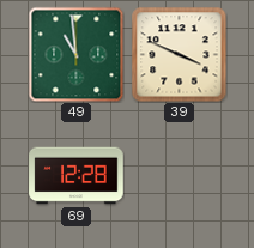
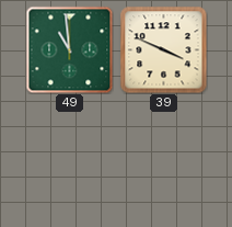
69: 12:28 -> none
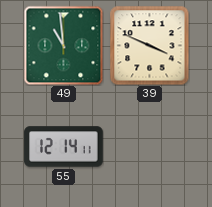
55: none -> 12:14
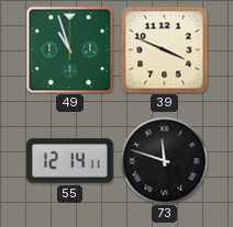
49: 10:59 -> 10:57
73: none -> 11:48
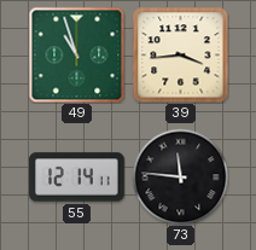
39: 3:49 -> 3:44
73: 11:48 -> 11:46
